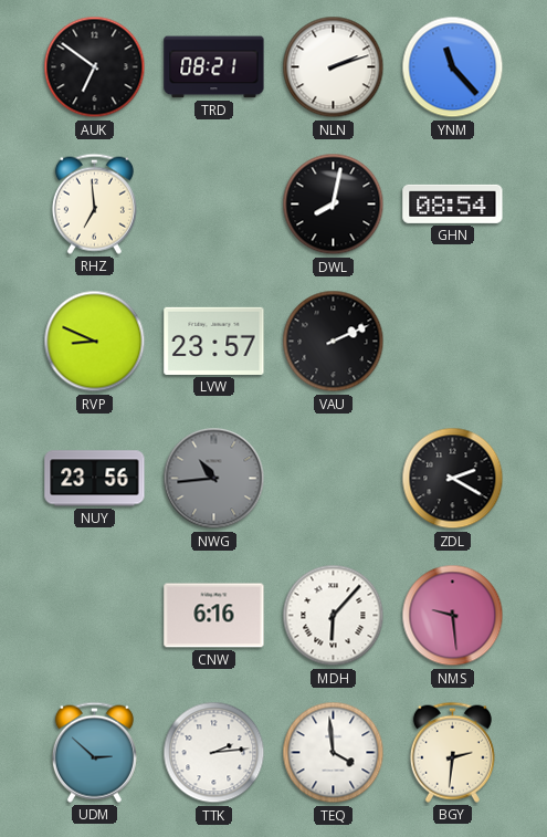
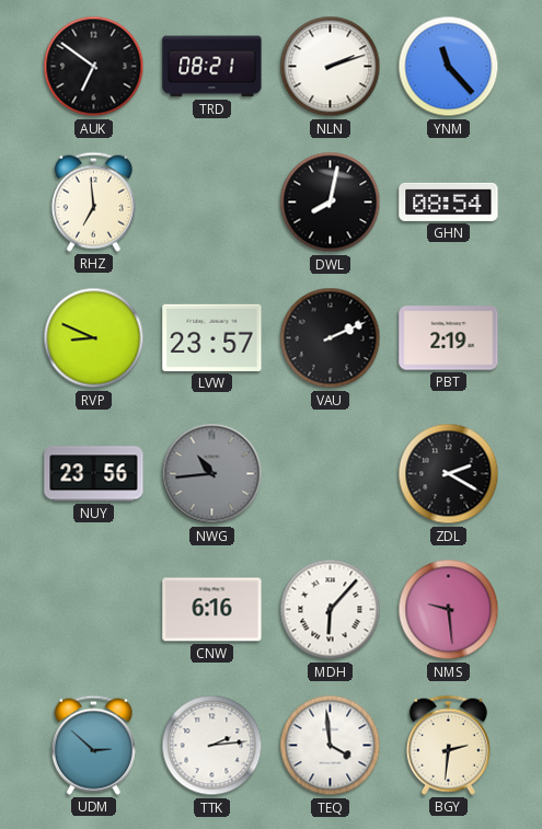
PBT: none -> 2:19
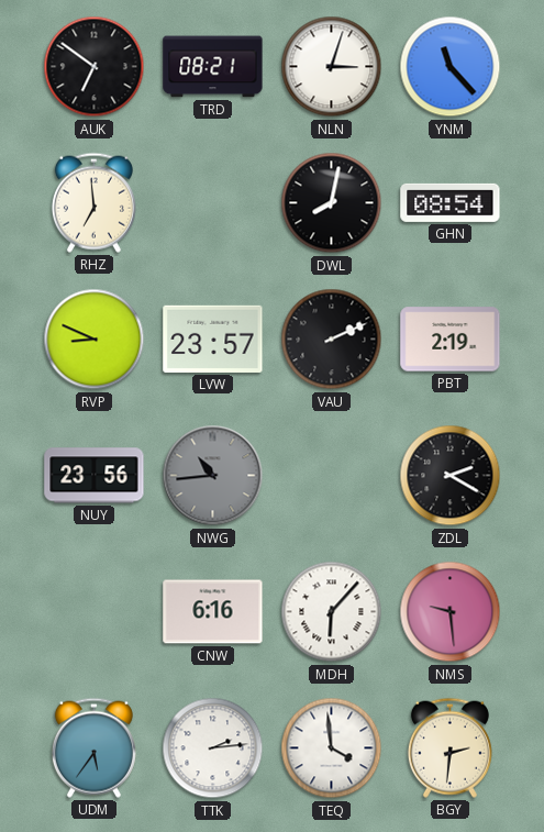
NLN: 2:12 -> 3:03
UDM: 2:52 -> 5:36
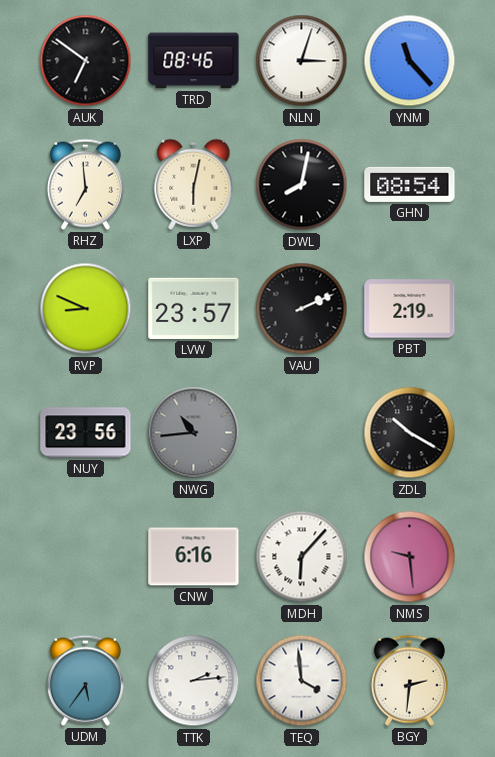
TRD: 08:21 -> 08:46
LXP: none -> 6:02
ZDL: 2:20 -> 10:20
